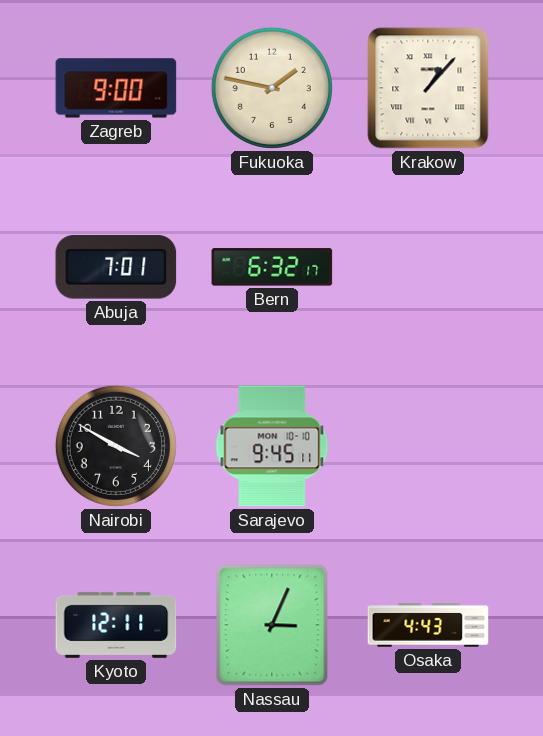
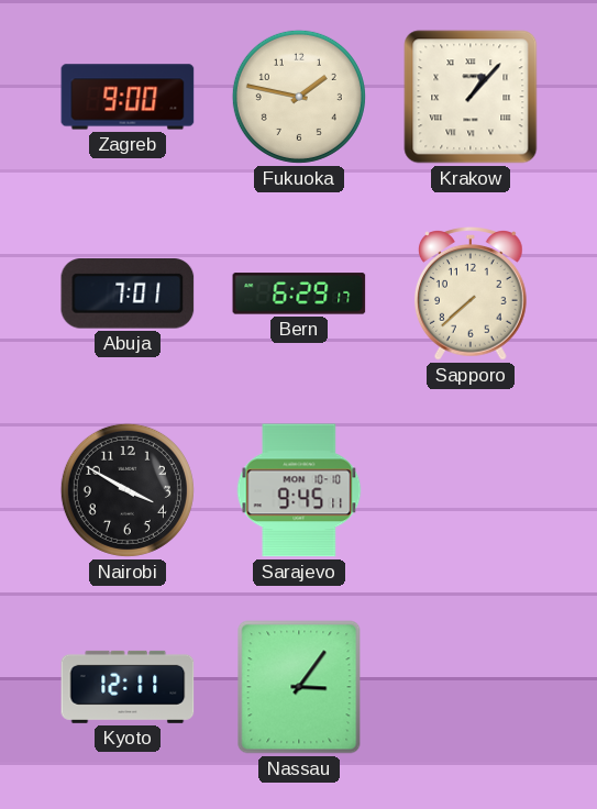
Bern: 6:32 -> 6:29
Sapporo: none -> 7:38
Nassau: 3:04 -> 3:06
Osaka: 4:43 -> none
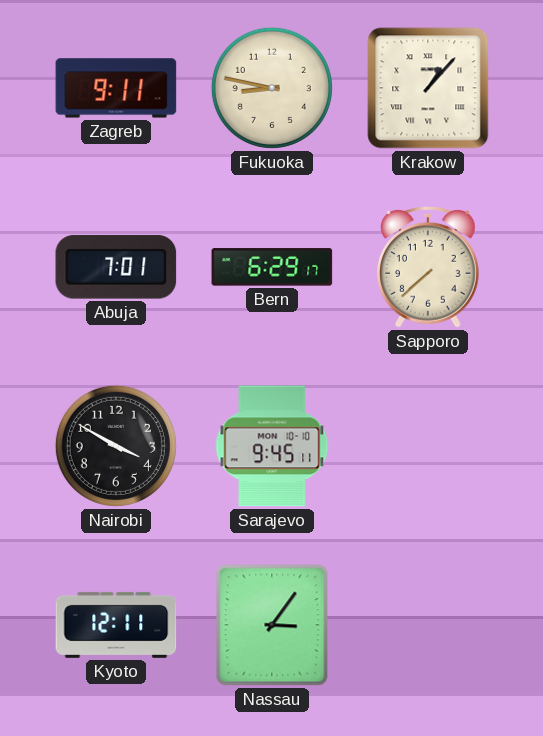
Zagreb: 9:00 -> 9:11
Fukuoka: 1:47 -> 8:47
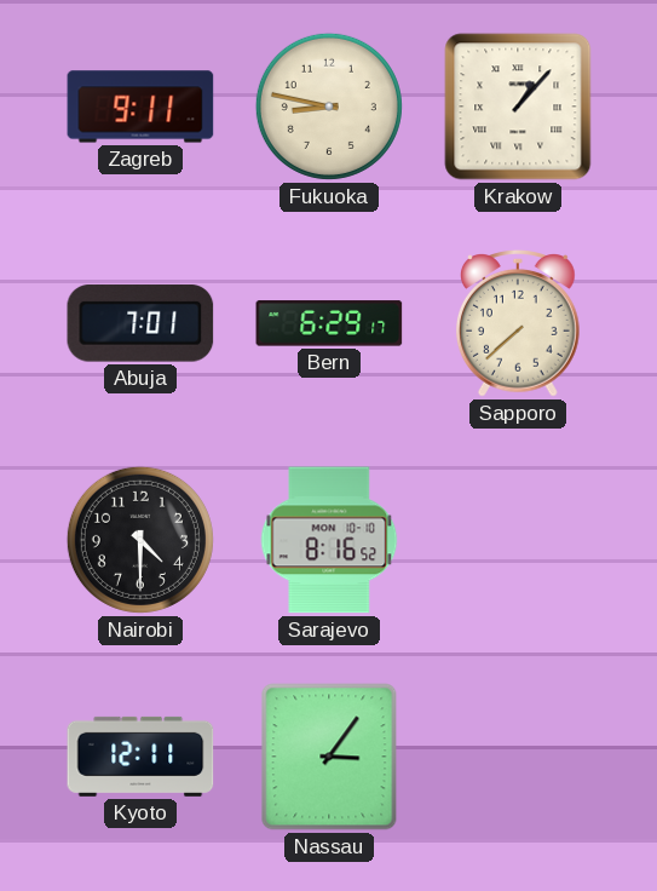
Nairobi: 3:50 -> 4:30
Sarajevo: 9:45 -> 8:16
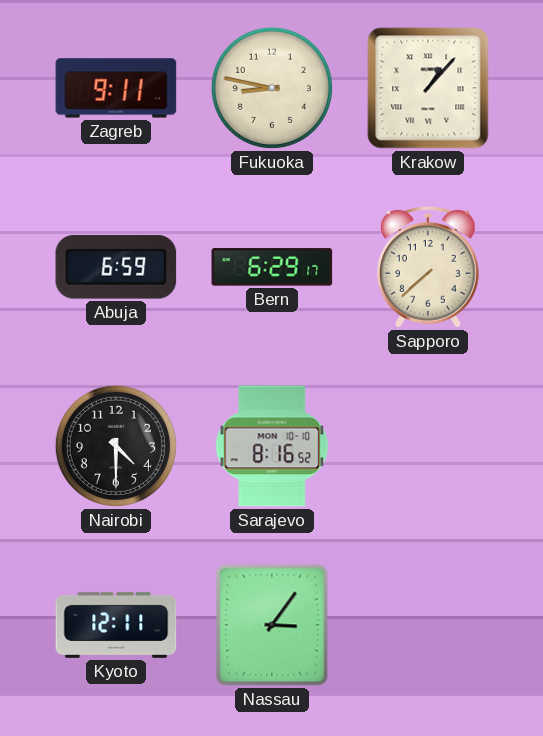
Abuja: 7:01 -> 6:59
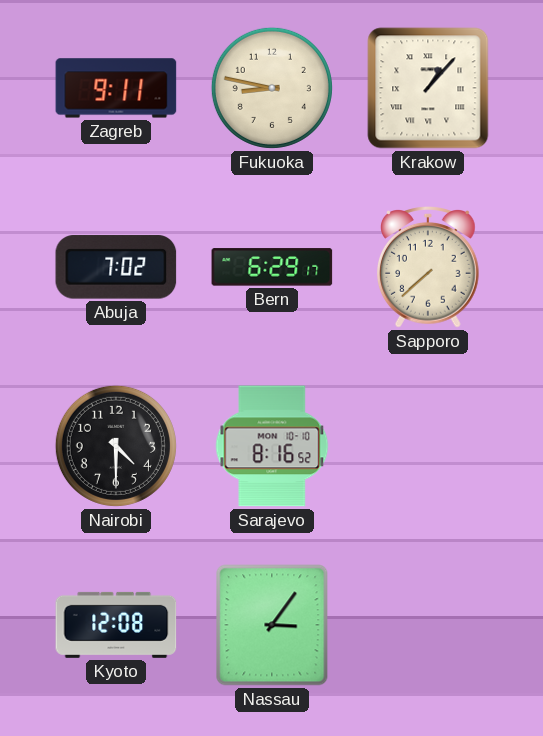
Abuja: 6:59 -> 7:02
Kyoto: 12:11 -> 12:08
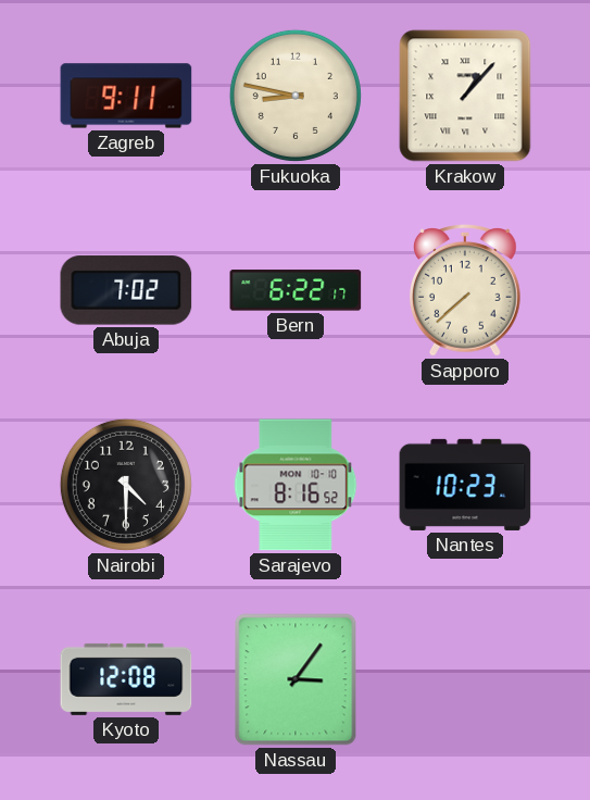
Bern: 6:29 -> 6:22
Nantes: none -> 10:23
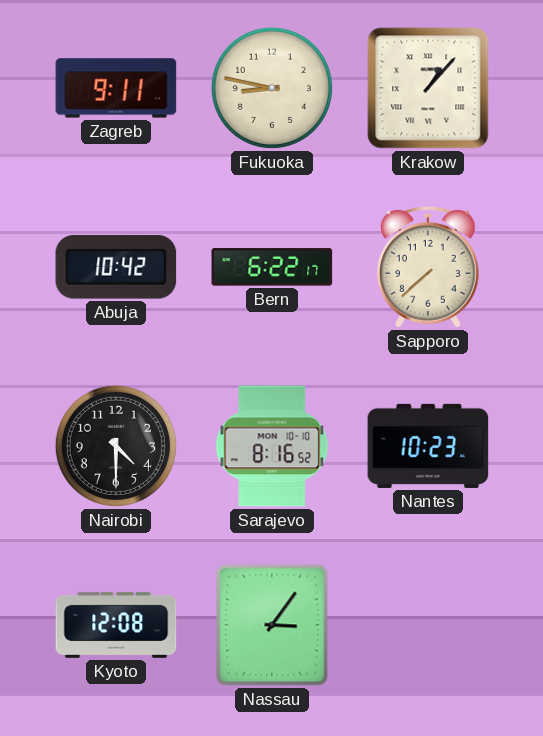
Abuja: 7:02 -> 10:42
